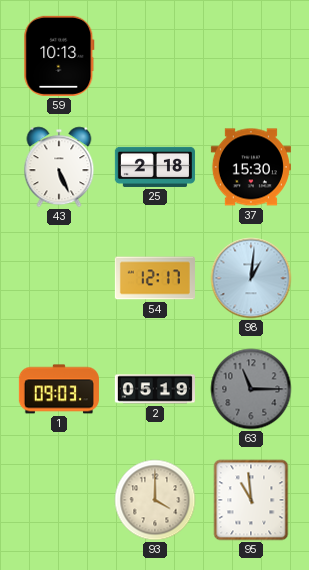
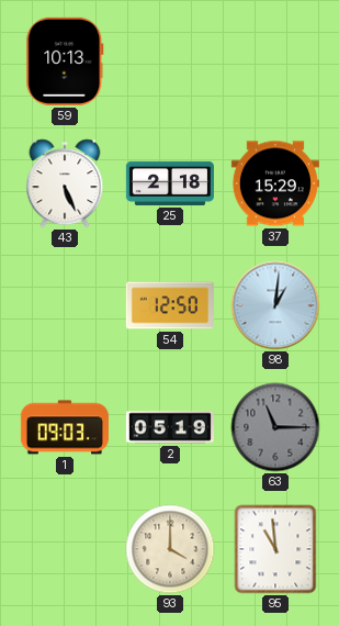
37: 15:30 -> 15:29
54: 12:17 -> 12:50
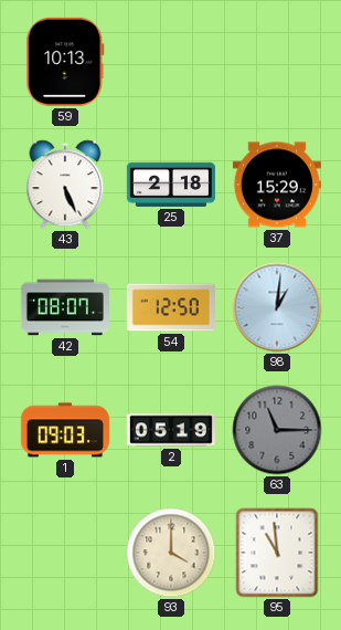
42: none -> 08:07
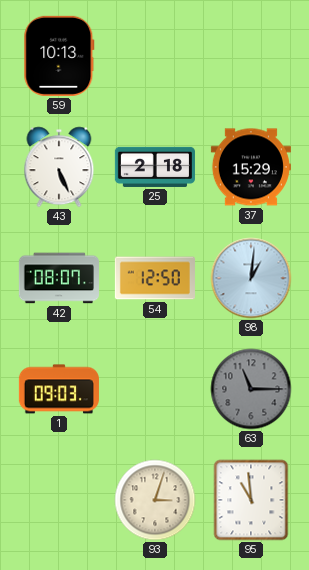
2: 05:19 -> none
93: 4:00 -> 3:03
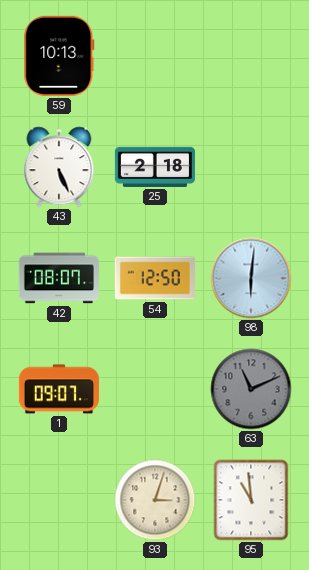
37: 15:29 -> none
98: 1:01 -> 6:01
1: 09:03 -> 09:07
63: 11:15 -> 11:11
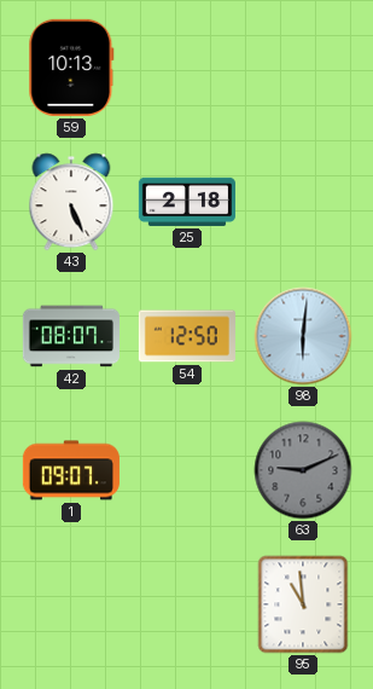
63: 11:11 -> 9:11
93: 3:03 -> none
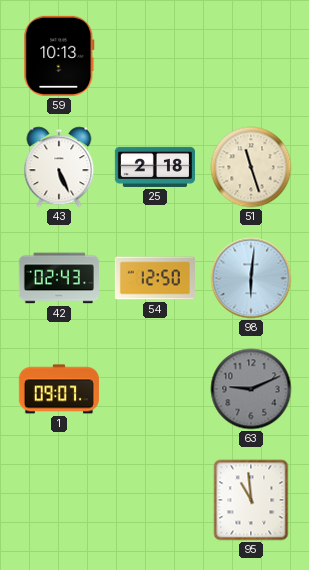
51: none -> 11:27
42: 08:07 -> 02:43
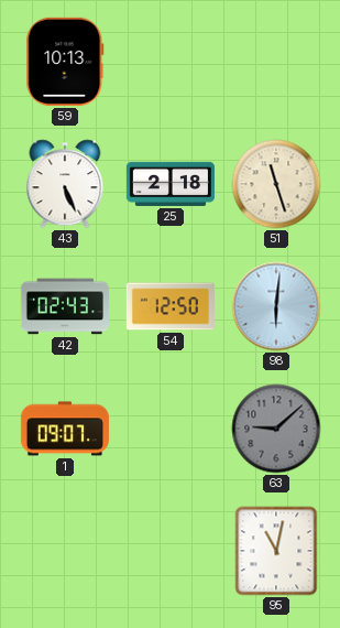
63: 9:11 -> 9:08
95: 10:59 -> 11:02
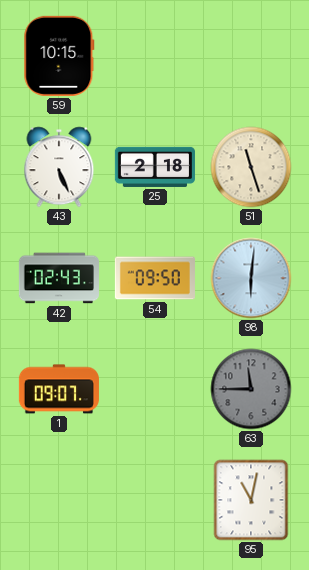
59: 10:13 -> 10:15
54: 12:50 -> 09:50
63: 9:08 -> 11:45
